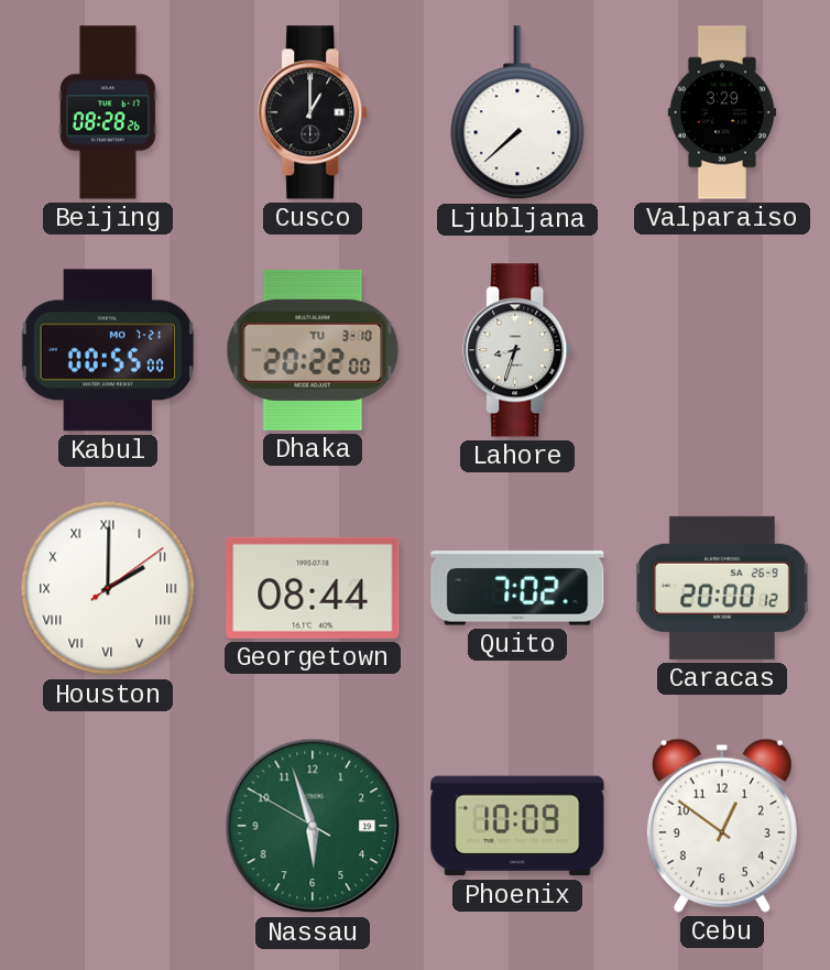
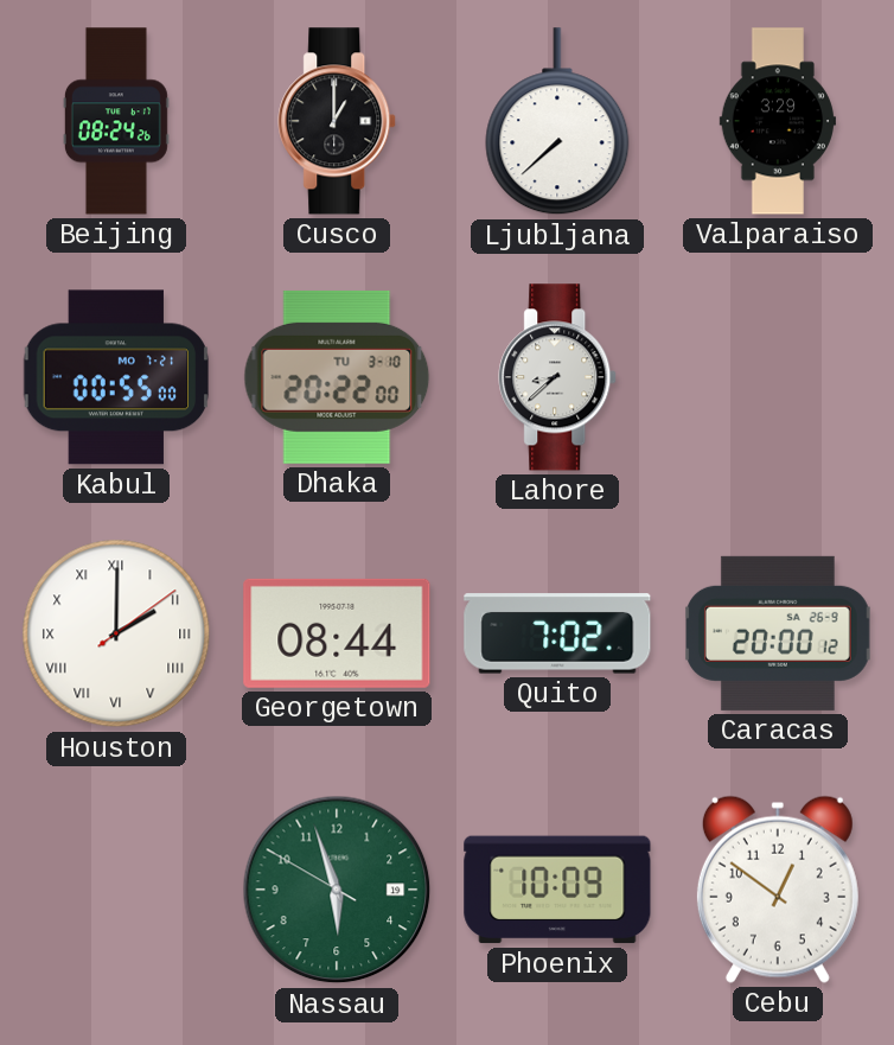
Beijing: 08:28 -> 08:24
Lahore: 8:33 -> 8:38
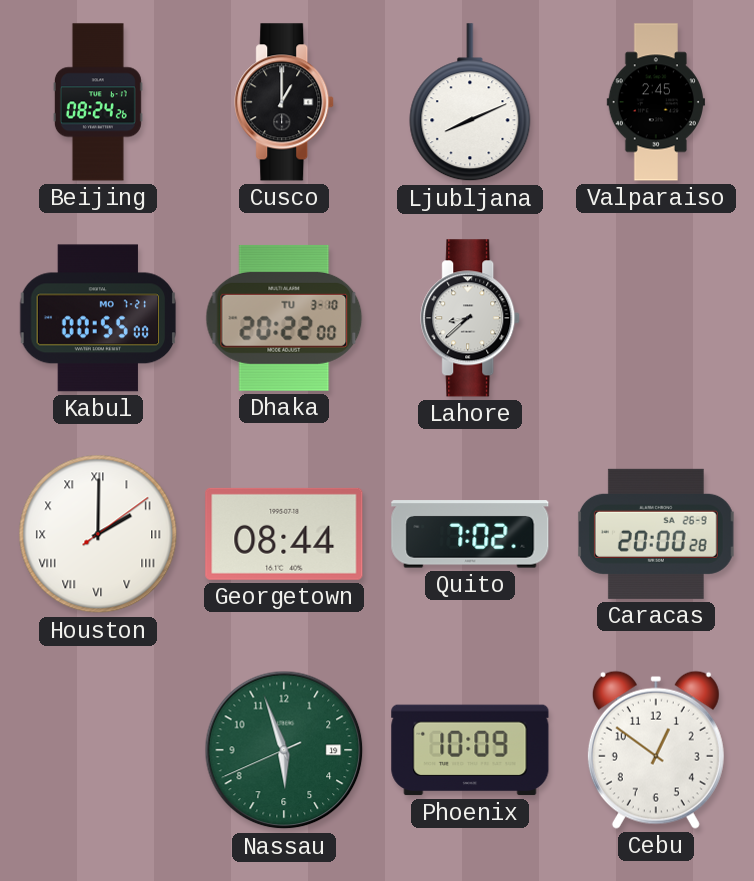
Ljubljana: 7:38 -> 8:11
Valparaiso: 3:29 -> 2:45
Caracas: 20:00:12 -> 20:00:28
Nassau: 5:56:50 -> 5:56:41
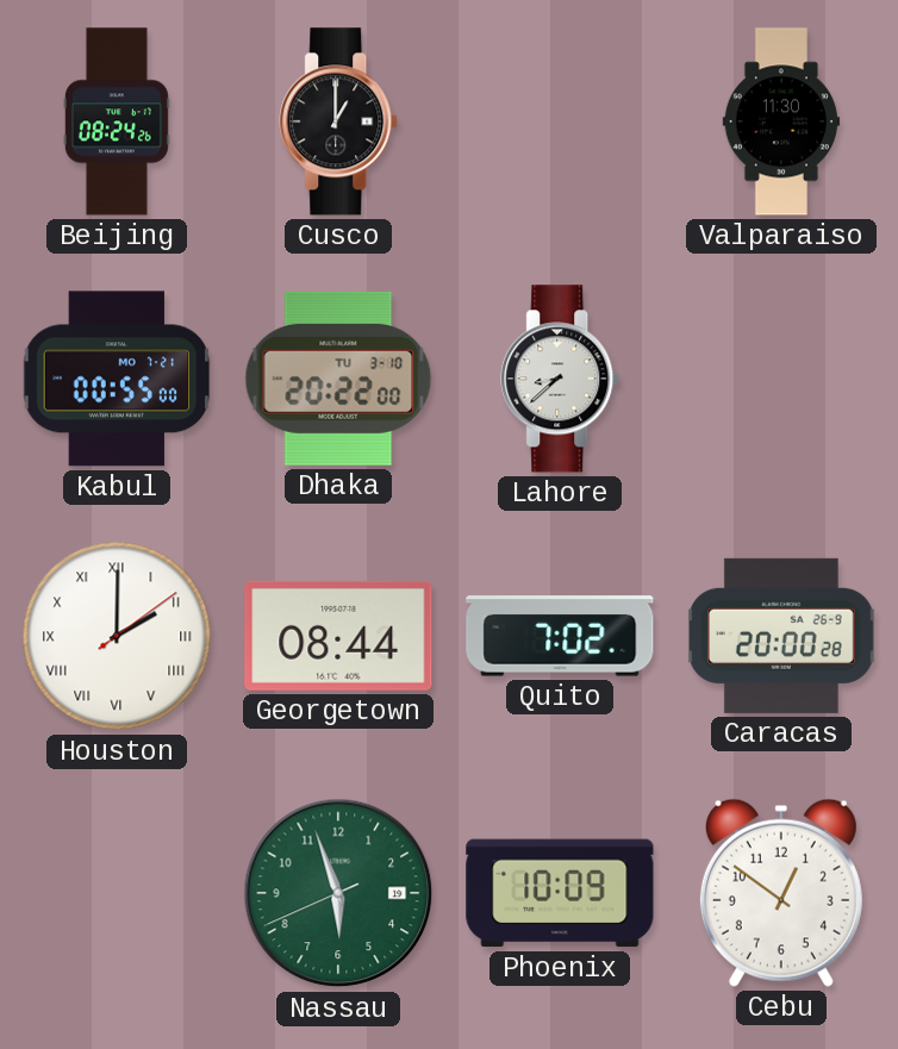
Ljubljana: 8:11 -> none
Valparaiso: 2:45 -> 11:30
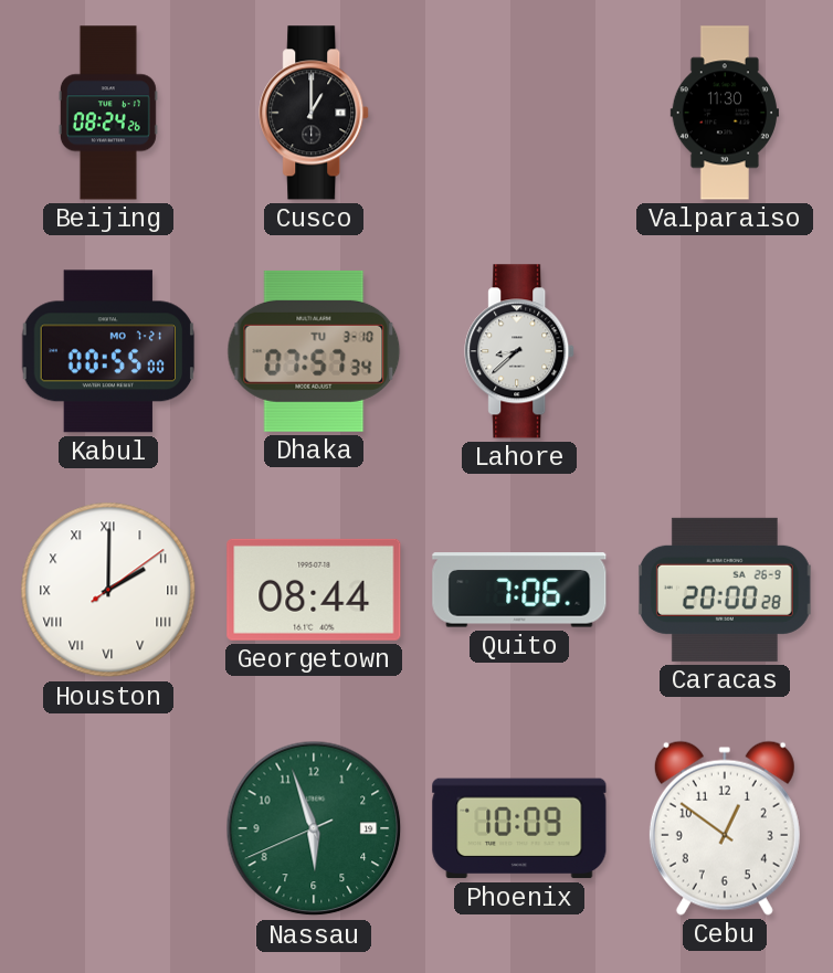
Dhaka: 20:22 -> 07:57
Quito: 7:02 -> 7:06
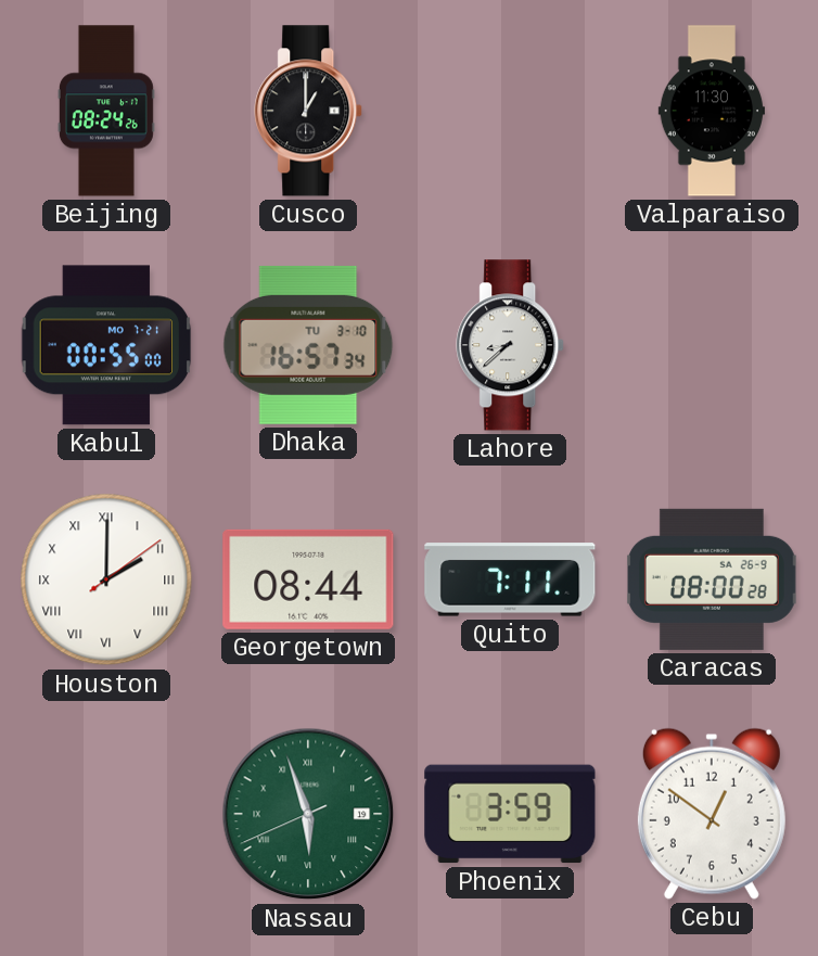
Dhaka: 07:57 -> 16:57
Quito: 7:06 -> 7:11
Caracas: 20:00 -> 08:00
Nassau numerals: Arabic -> Roman
Phoenix: 10:09 -> 3:59
